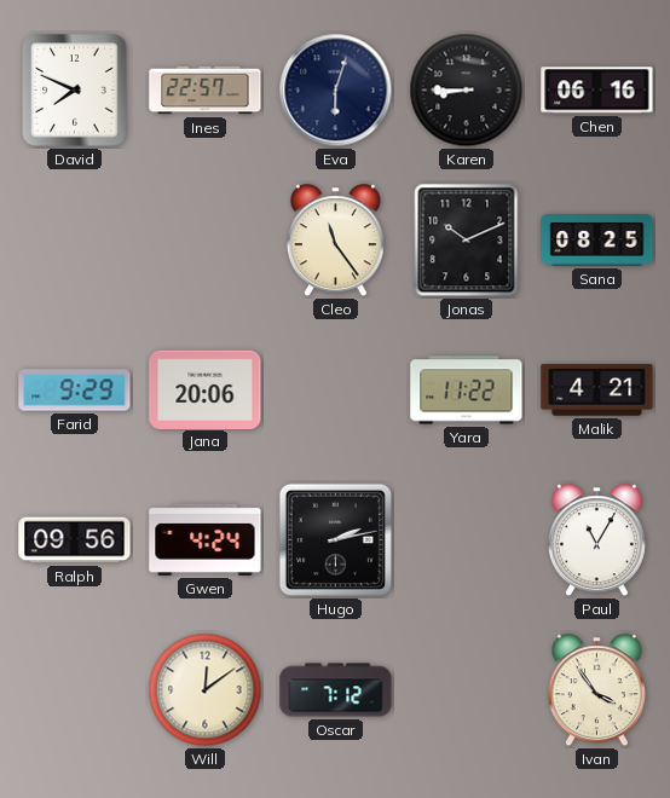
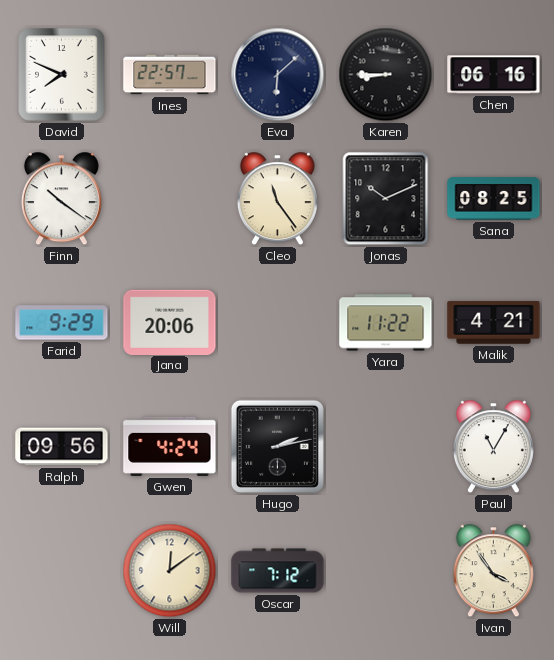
Eva: 6:03 -> 6:08
Finn: none -> 10:21
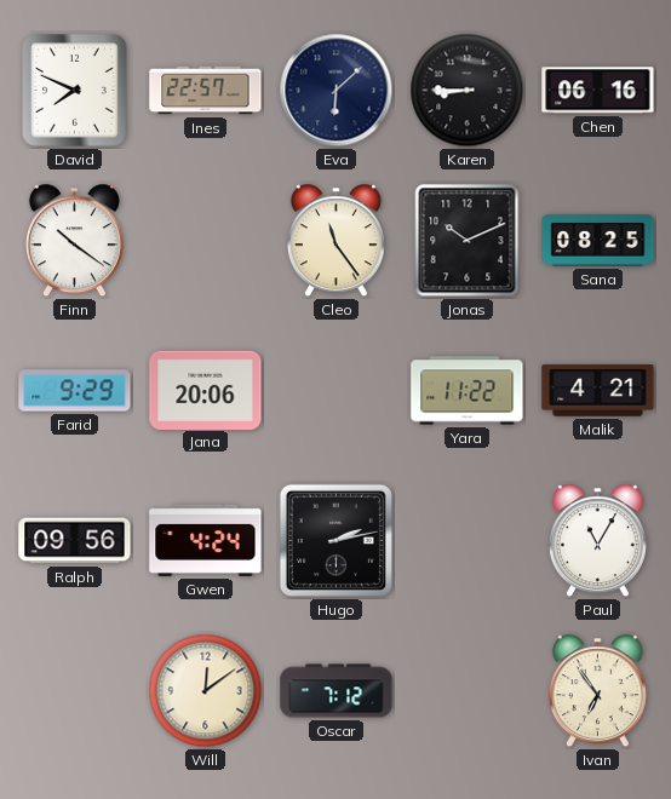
Ivan: 3:54 -> 6:54
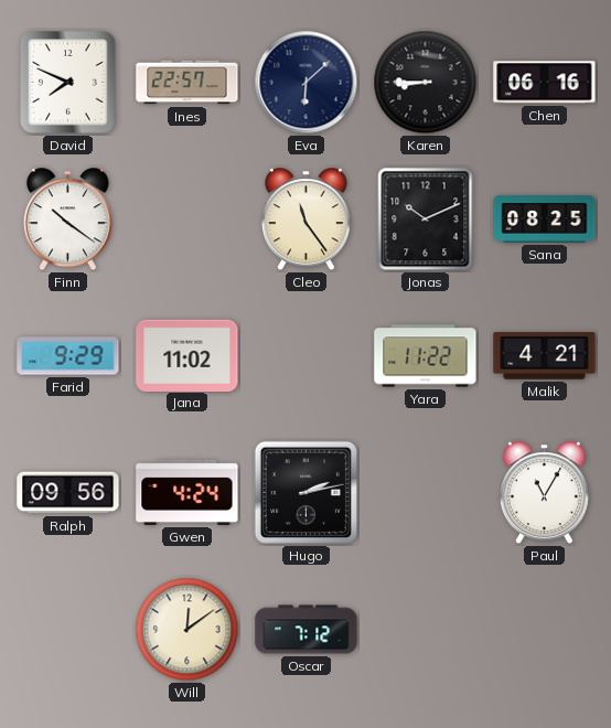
Jana: 20:06 -> 11:02
Ivan: 6:54 -> none
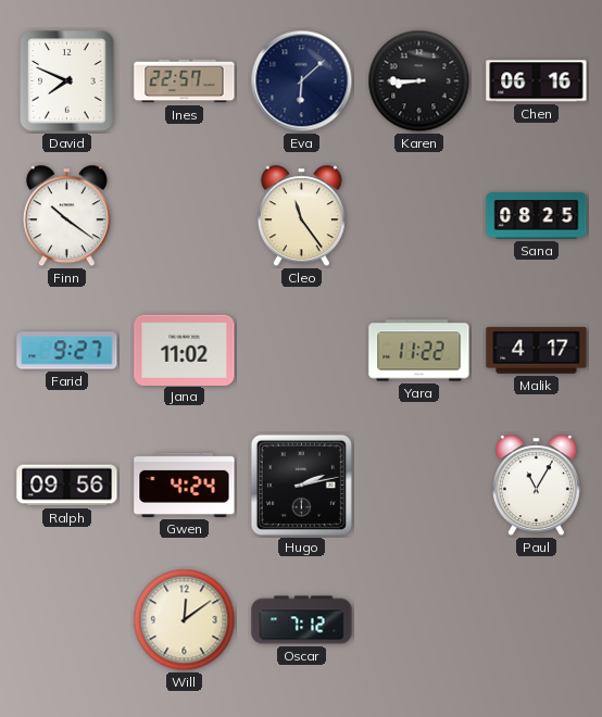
Jonas: 10:11 -> none
Farid: 9:29 -> 9:27
Malik: 4:21 -> 4:17
